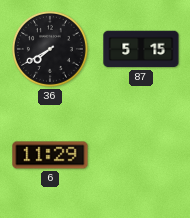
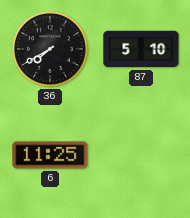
87: 5:15 -> 5:10
6: 11:29 -> 11:25
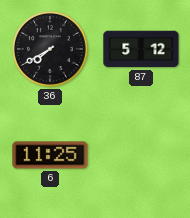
87: 5:10 -> 5:12
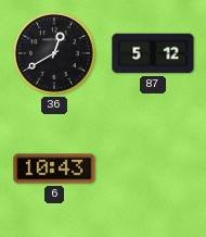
36: 7:40 -> 12:40
6: 11:25 -> 10:43
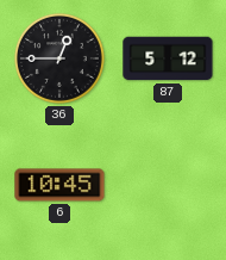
36: 12:40 -> 12:45
6: 10:43 -> 10:45
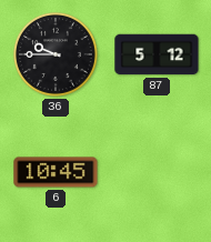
36: 12:45 -> 9:45
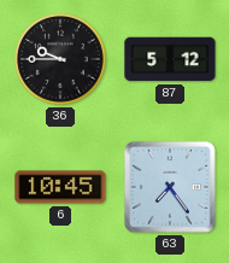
63: none -> 7:24
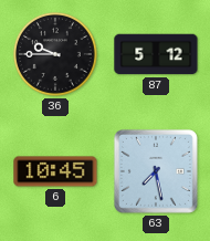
63: 7:24 -> 7:28
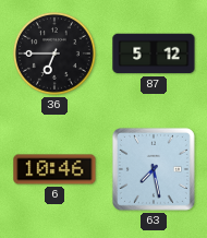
36: 9:45 -> 6:45
6: 10:45 -> 10:46
